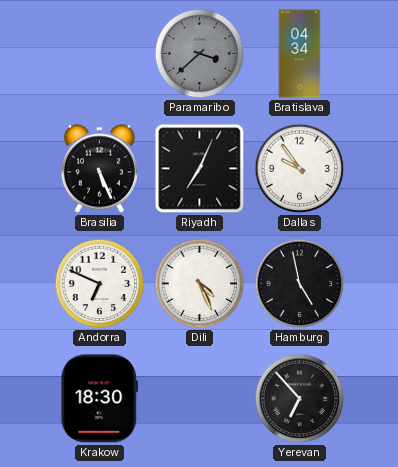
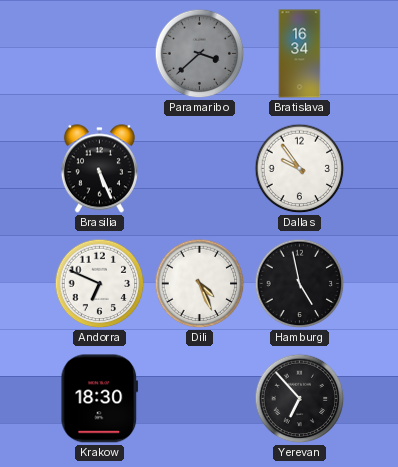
Bratislava: 04:34 -> 16:34
Riyadh: 7:04 -> none
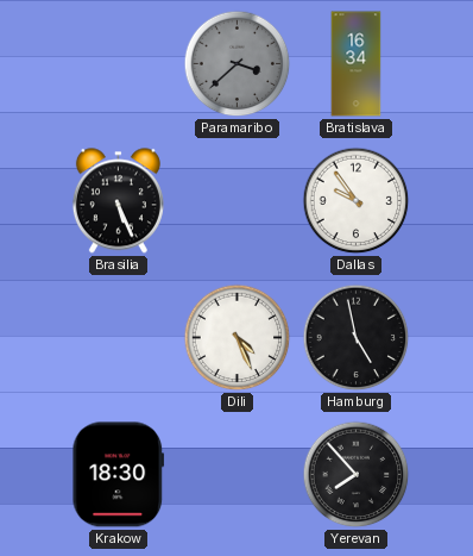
Andorra: 6:49 -> none
Yerevan: 6:53 -> 7:53
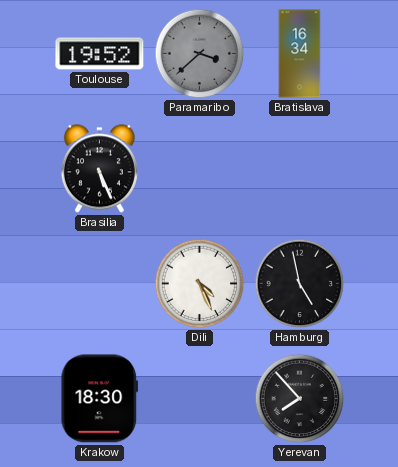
Toulouse: none -> 19:52
Dallas: 9:54 -> none
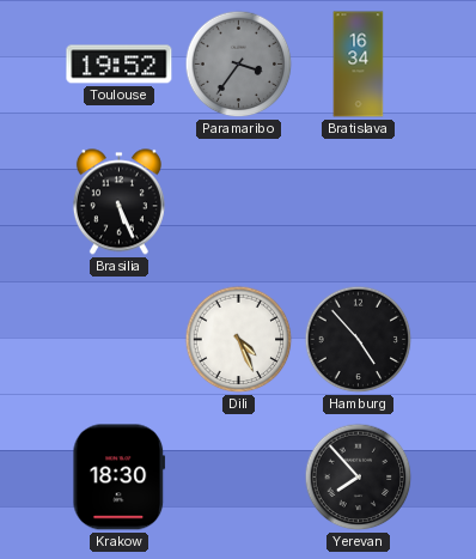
Paramaribo: 3:38 -> 3:36
Hamburg: 4:58 -> 4:53
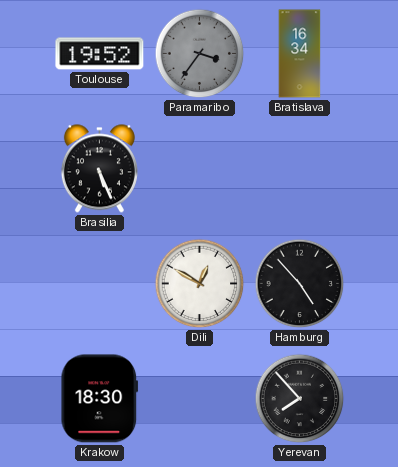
Dili: 4:26 -> 12:50
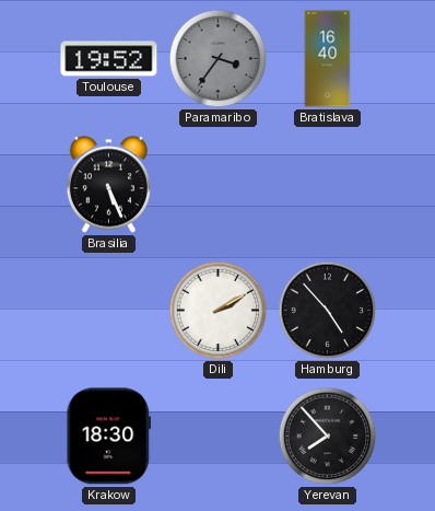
Bratislava: 16:34 -> 16:40
Dili: 12:50 -> 2:10
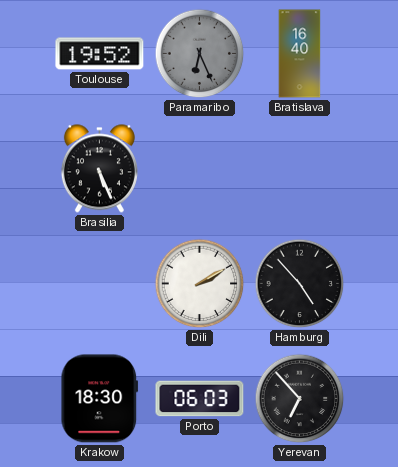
Paramaribo: 3:36 -> 6:26
Porto: none -> 06:03
Yerevan: 7:53 -> 6:53
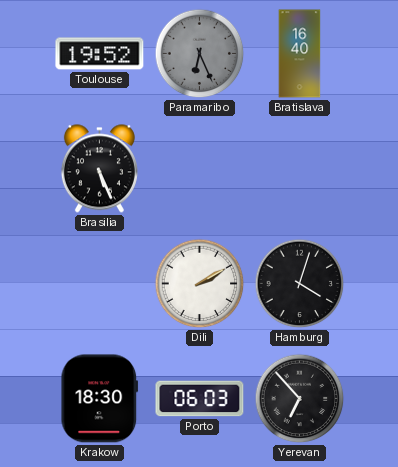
Hamburg: 4:53 -> 4:03
